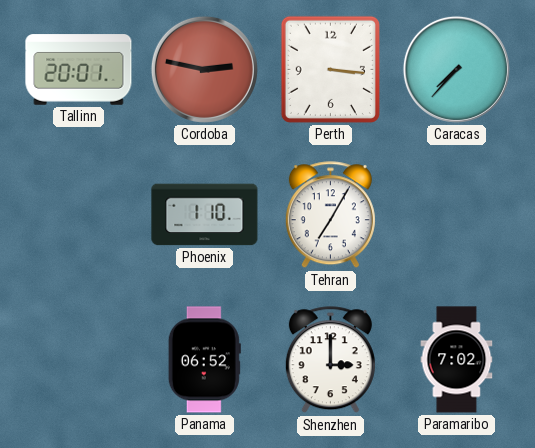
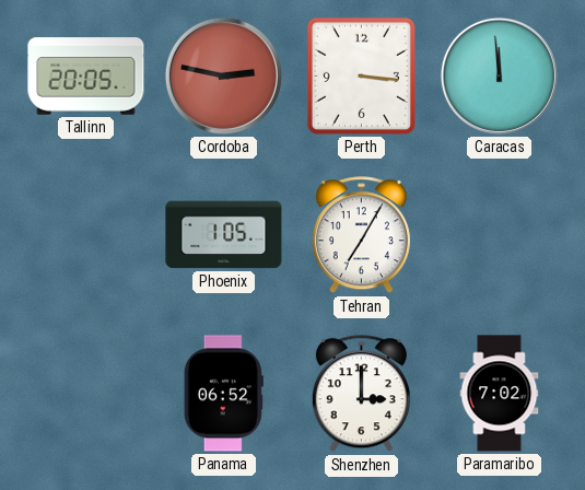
Tallinn: 20:01 -> 20:05
Caracas: 7:37 -> 11:59
Phoenix: 1:10 -> 1:05
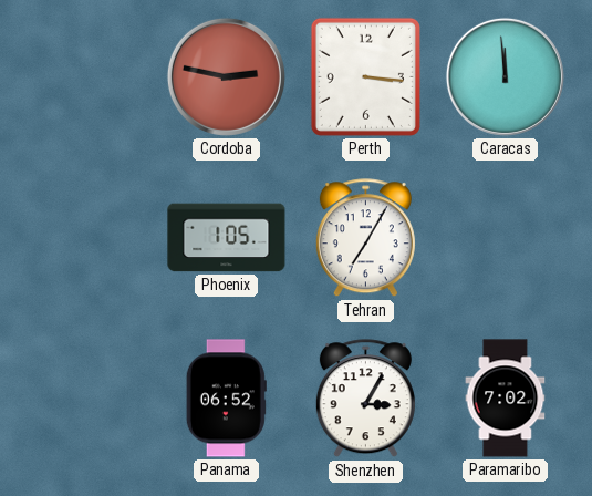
Tallinn: 20:05 -> none
Shenzhen: 3:00 -> 3:05
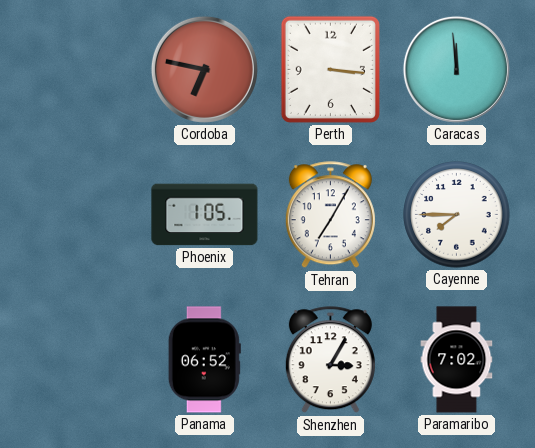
Cordoba: 2:47 -> 6:47
Cayenne: none -> 7:45
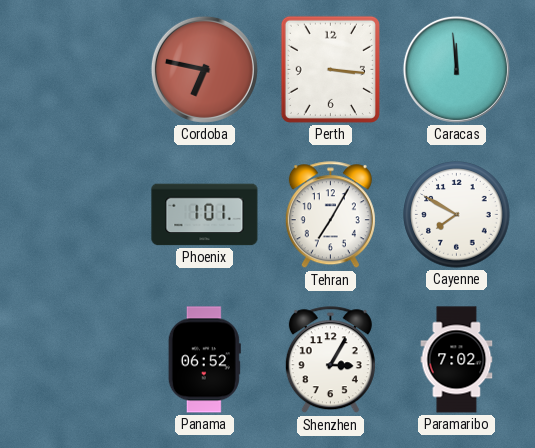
Phoenix: 1:05 -> 1:01
Cayenne: 7:45 -> 7:50
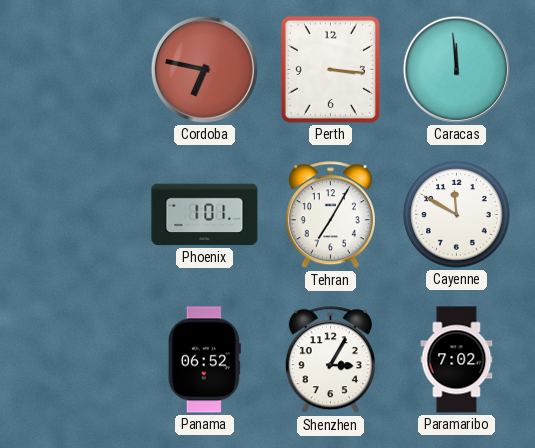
Cayenne: 7:50 -> 11:50
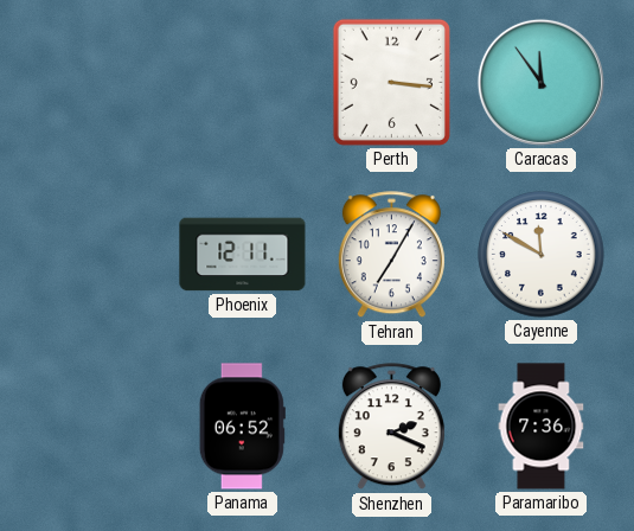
Cordoba: 6:47 -> none
Caracas: 11:59 -> 11:54
Phoenix: 1:01 -> 12:11
Shenzhen: 3:05 -> 2:19
Paramaribo: 7:02 -> 7:36
